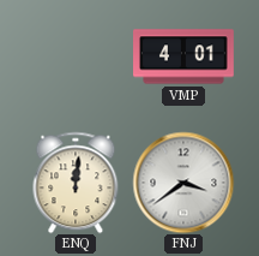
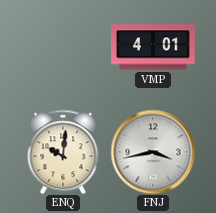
ENQ: 12:01 -> 10:01
FNJ: 3:39 -> 3:43
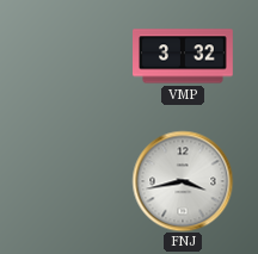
VMP: 4:01 -> 3:32
ENQ: 10:01 -> none
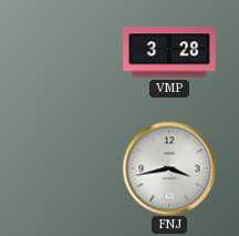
VMP: 3:32 -> 3:28
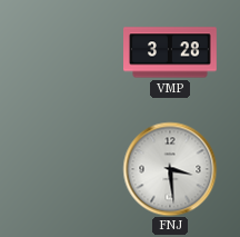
FNJ: 3:43 -> 3:29
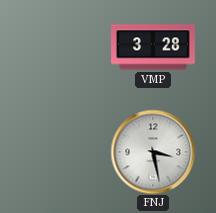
FNJ: 3:29 -> 3:28
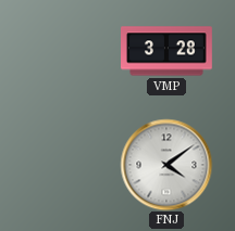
FNJ: 3:28 -> 4:09
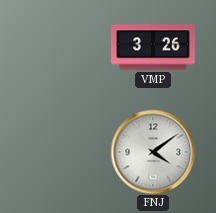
VMP: 3:28 -> 3:26
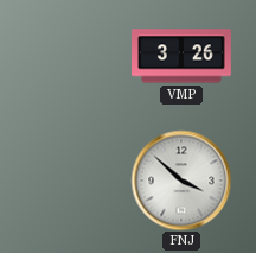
FNJ: 4:09 -> 3:52
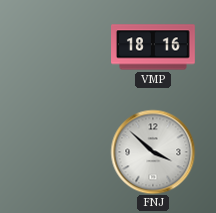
VMP: 3:26 -> 18:16
